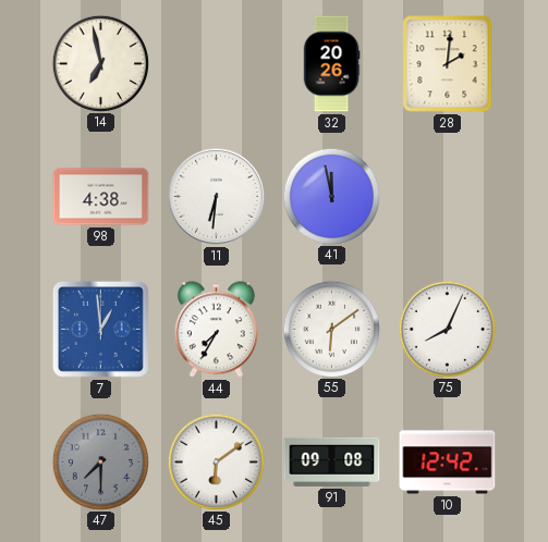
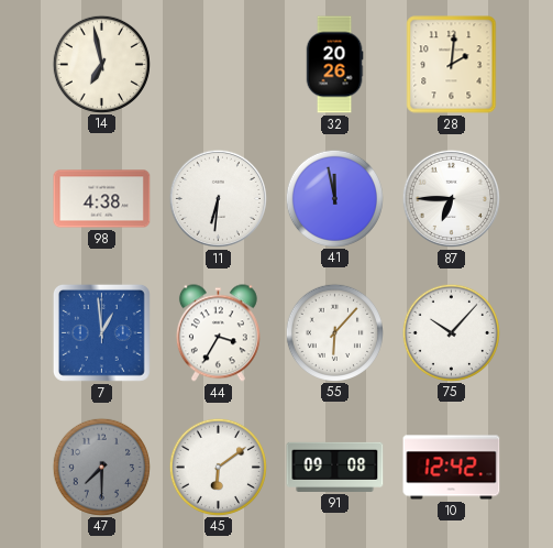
87: none -> 6:45
44: 7:35 -> 3:35
55: 6:09 -> 6:07
75: 8:04 -> 10:07
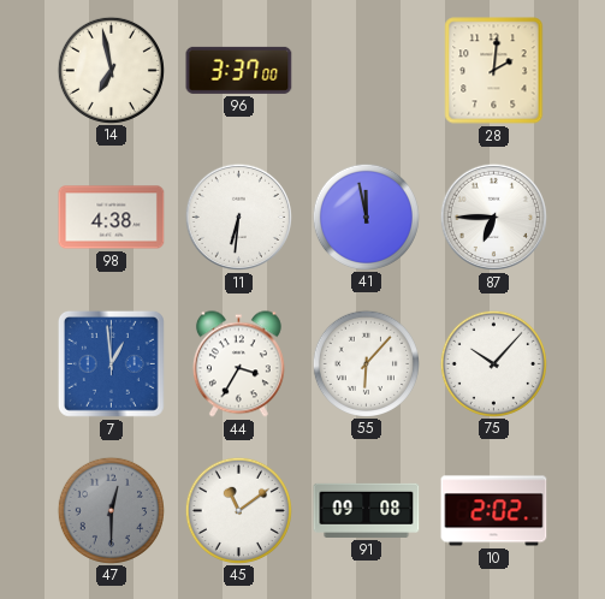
96: none -> 3:37
32: 20:26 -> none
47: 7:30 -> 12:30
45: 6:09 -> 11:09
10: 12:42 -> 2:02
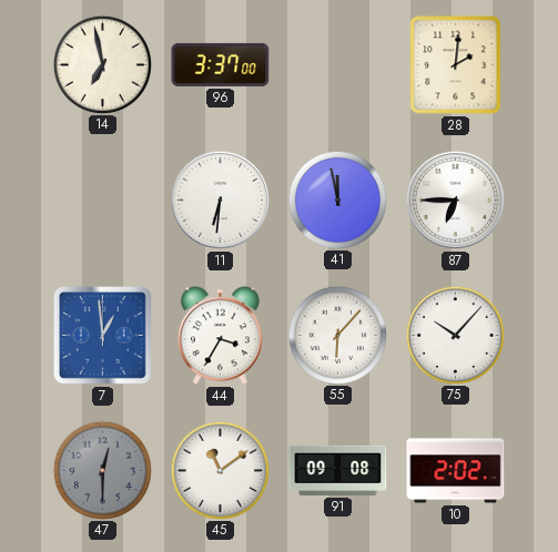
98: 4:38 -> none
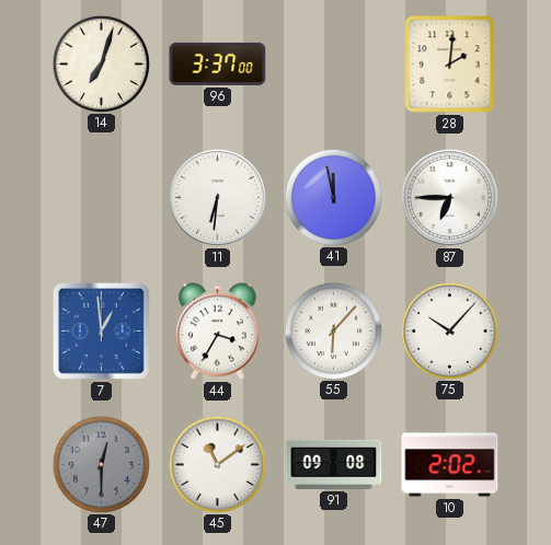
14: 6:58 -> 7:03
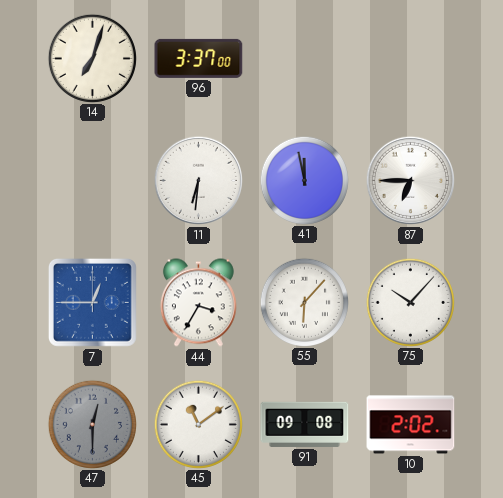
28: 2:01 -> none
7: 12:59 -> 12:45
